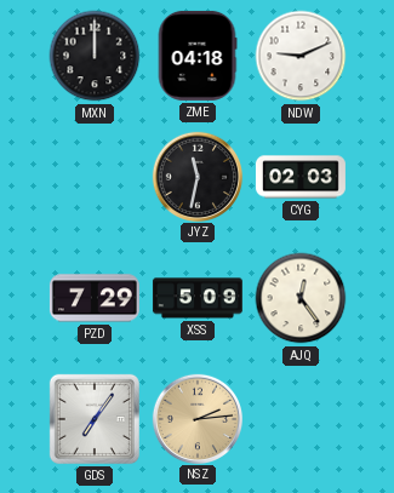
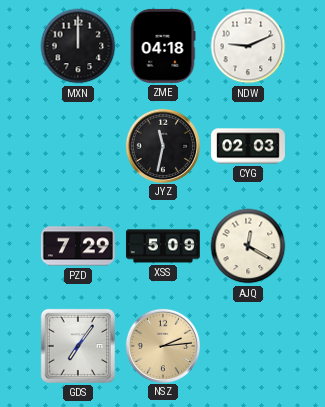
AJQ: 12:24 -> 12:20
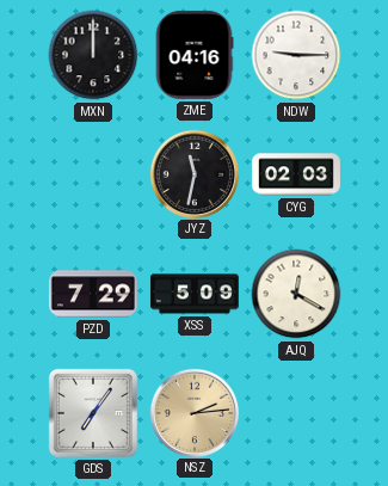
ZME: 04:18 -> 04:16
NDW: 9:11 -> 9:15
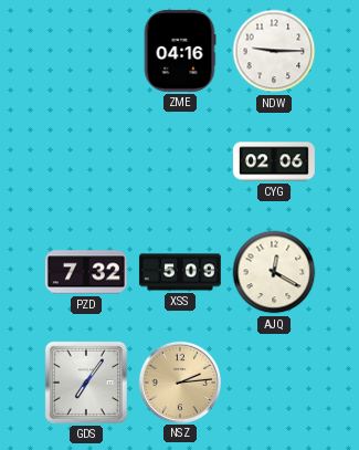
MXN: 12:00 -> none
JYZ: 11:32 -> none
CYG: 02:03 -> 02:06
PZD: 7:29 -> 7:32
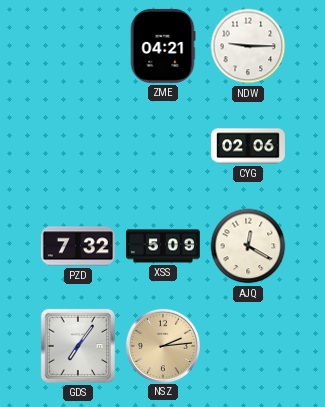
ZME: 04:16 -> 04:21
